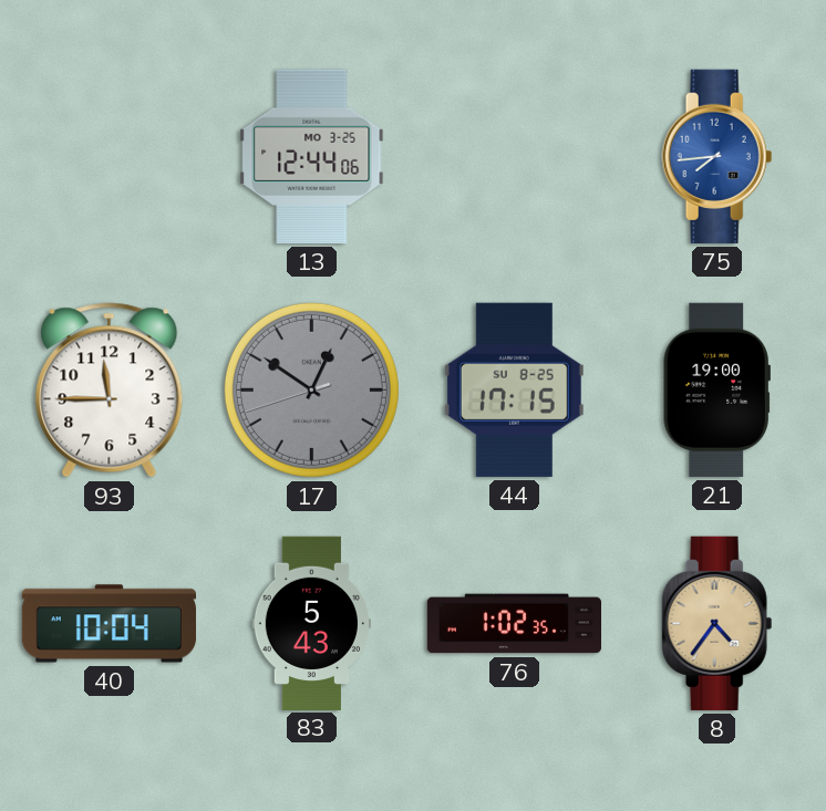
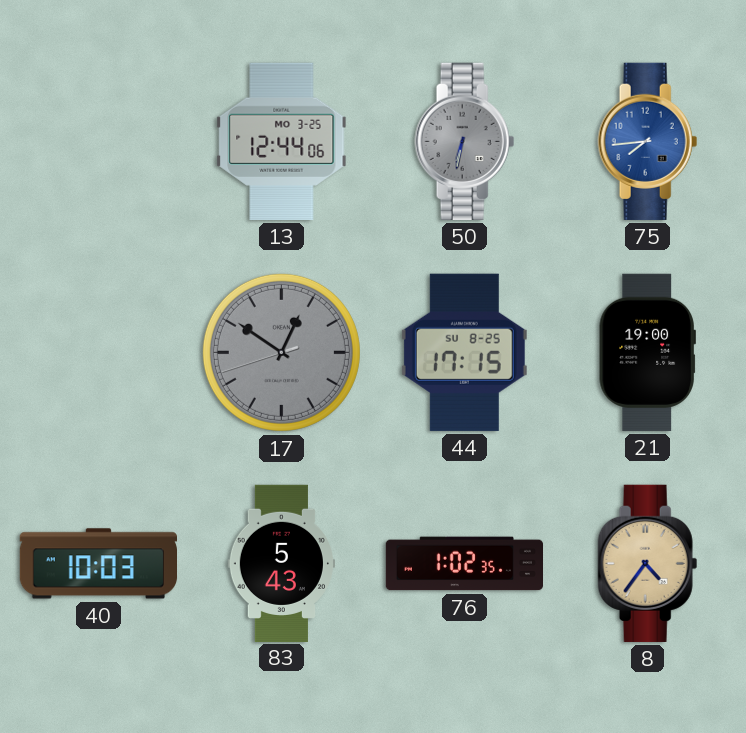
50: none -> 6:32
93: 11:45 -> none
40: 10:04 -> 10:03
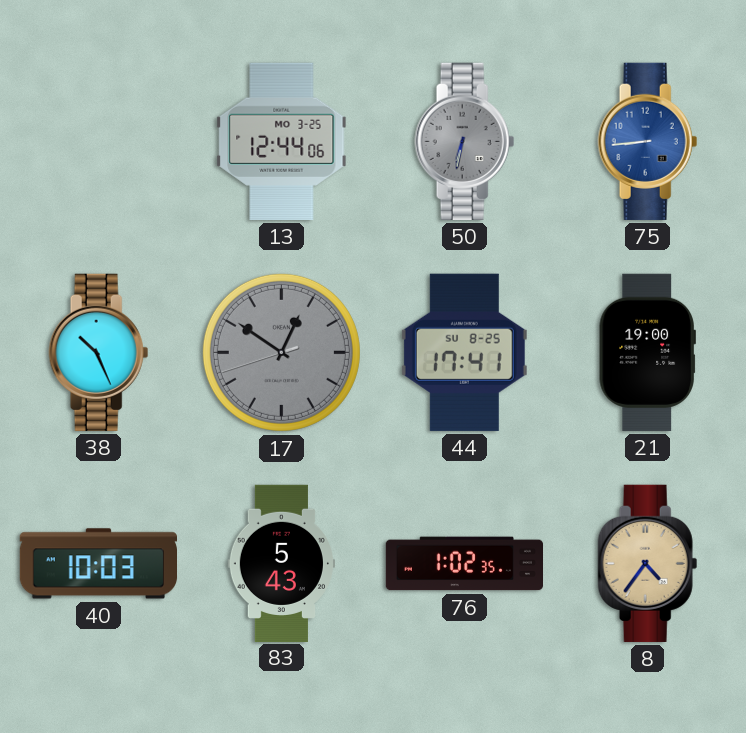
75: 7:44 -> 8:44
38: none -> 10:26
44: 17:15 -> 17:41
